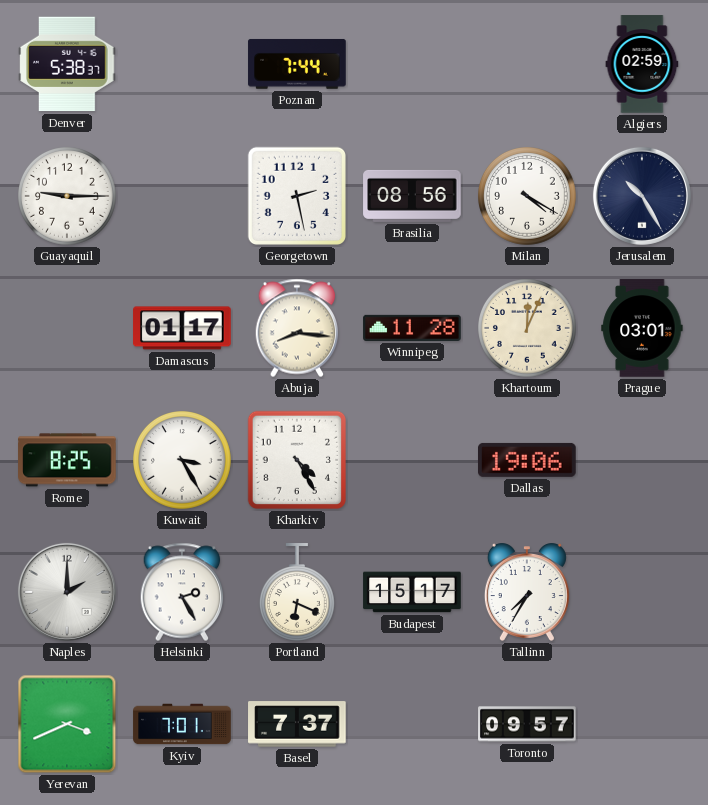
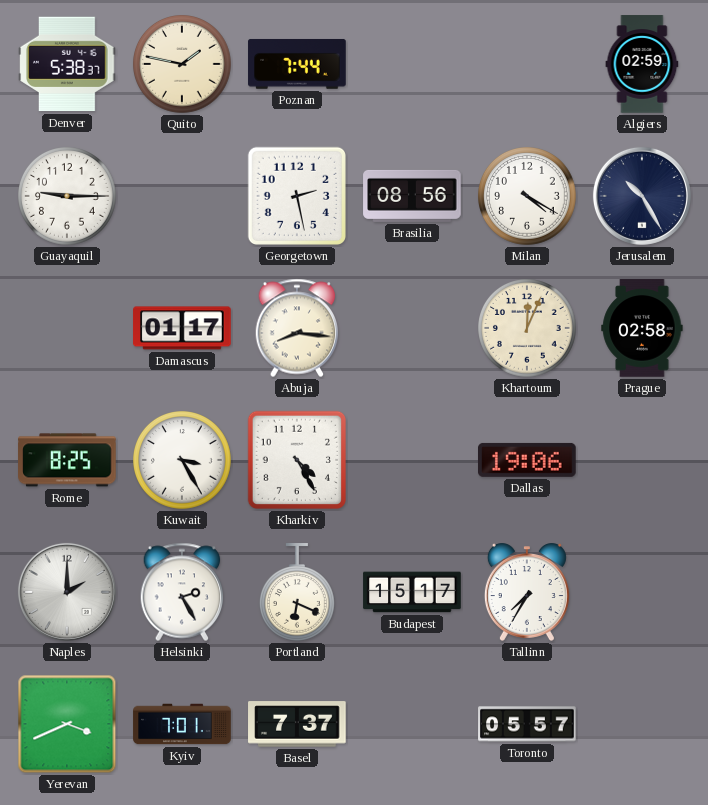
Quito: none -> 1:47
Winnipeg: 11:28 -> none
Prague: 03:01 -> 02:58
Toronto: 09:57 -> 05:57
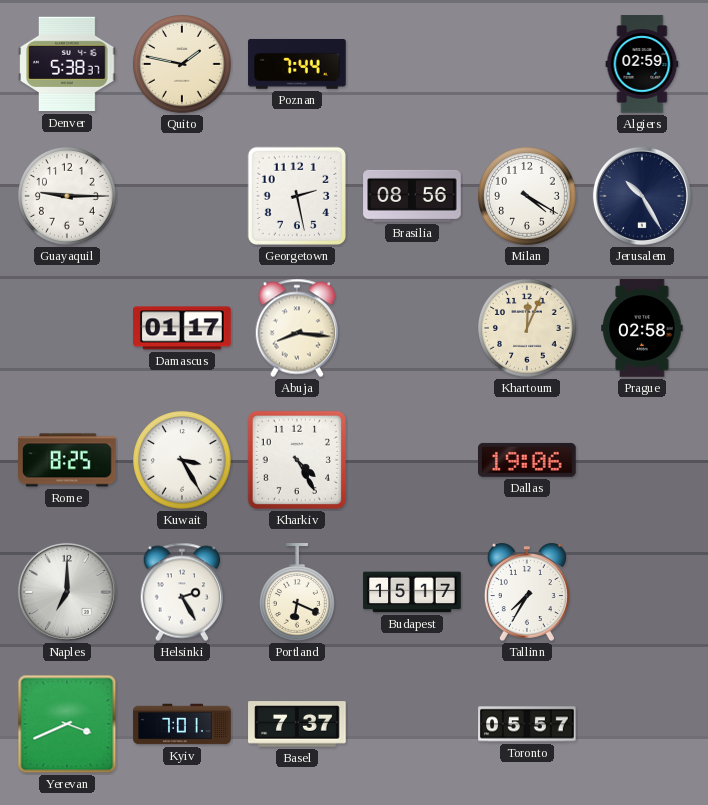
Naples: 2:00 -> 7:00
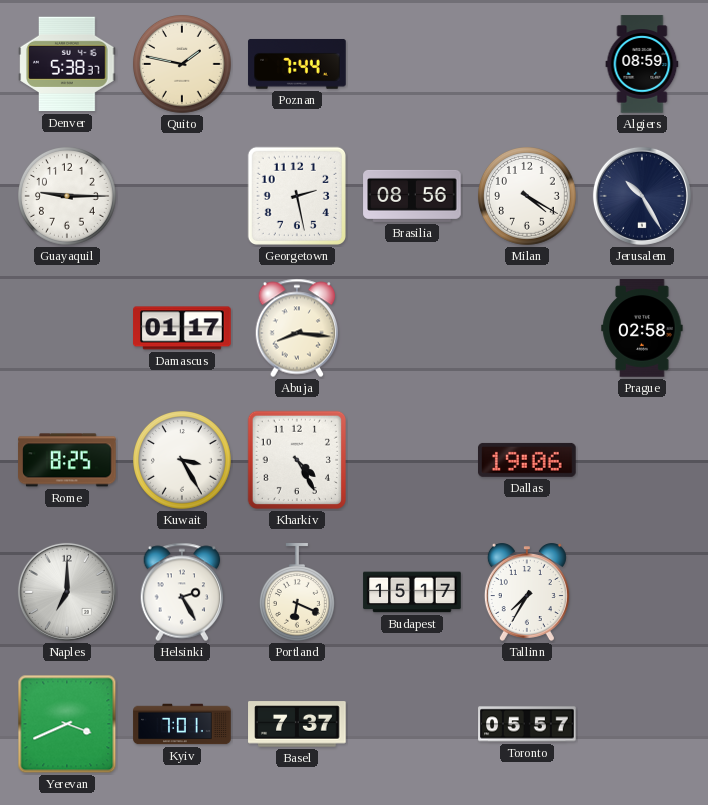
Algiers: 02:59 -> 08:59
Khartoum: 12:04 -> none
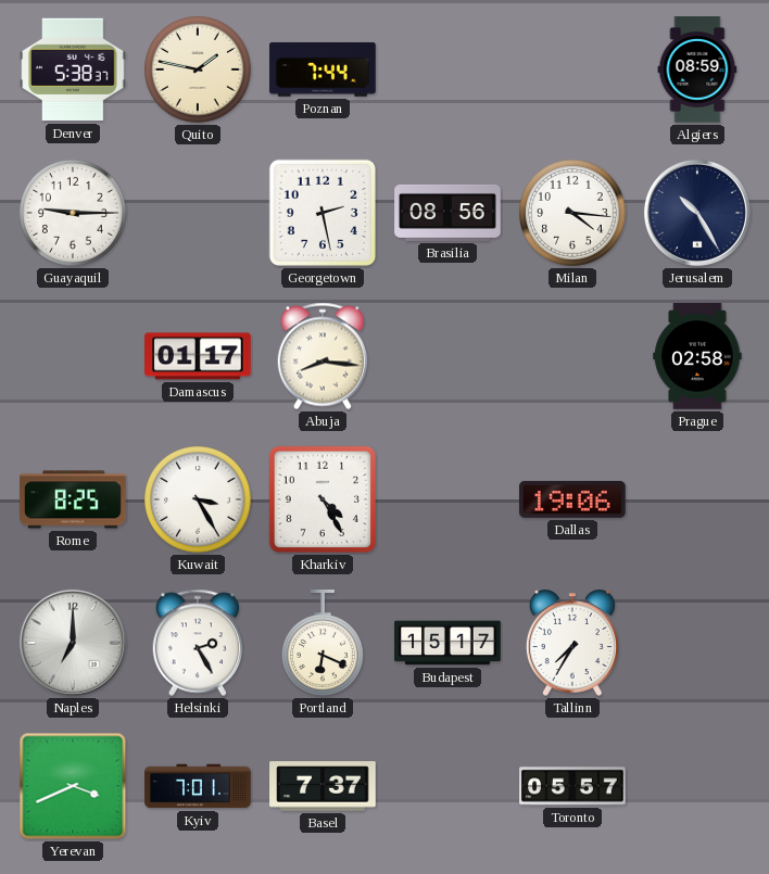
Milan: 4:20 -> 4:16
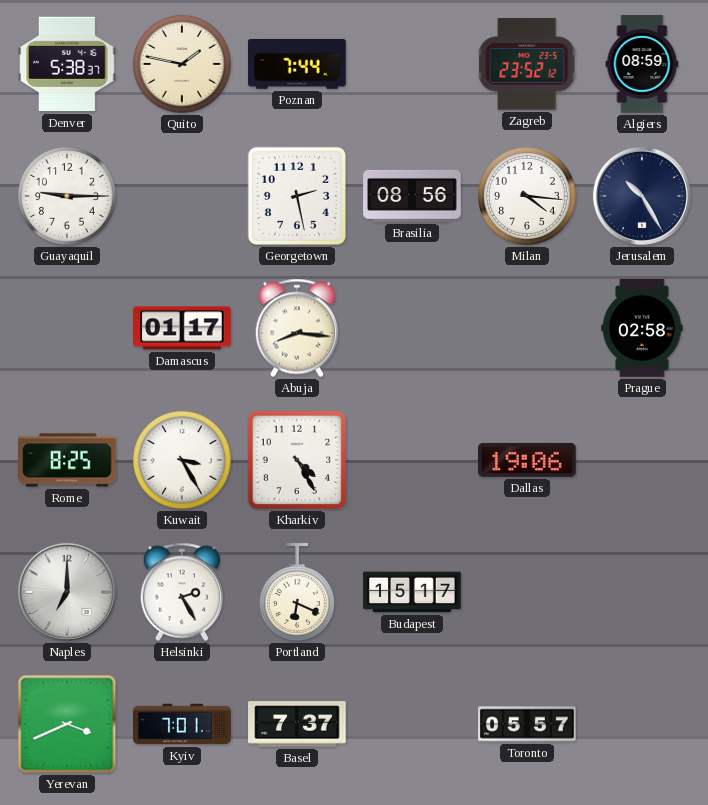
Zagreb: none -> 23:52
Tallinn: 7:35 -> none
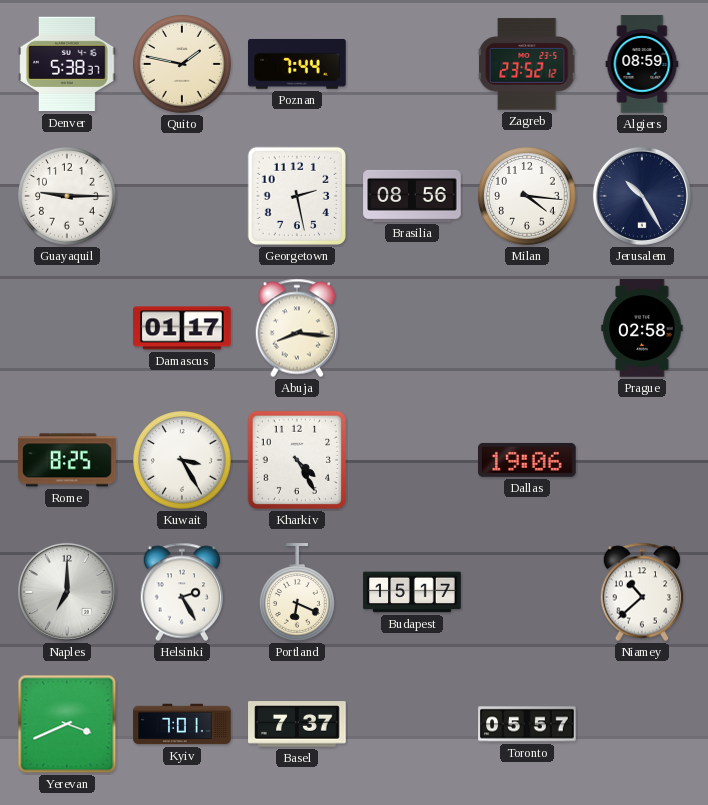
Niamey: none -> 10:38
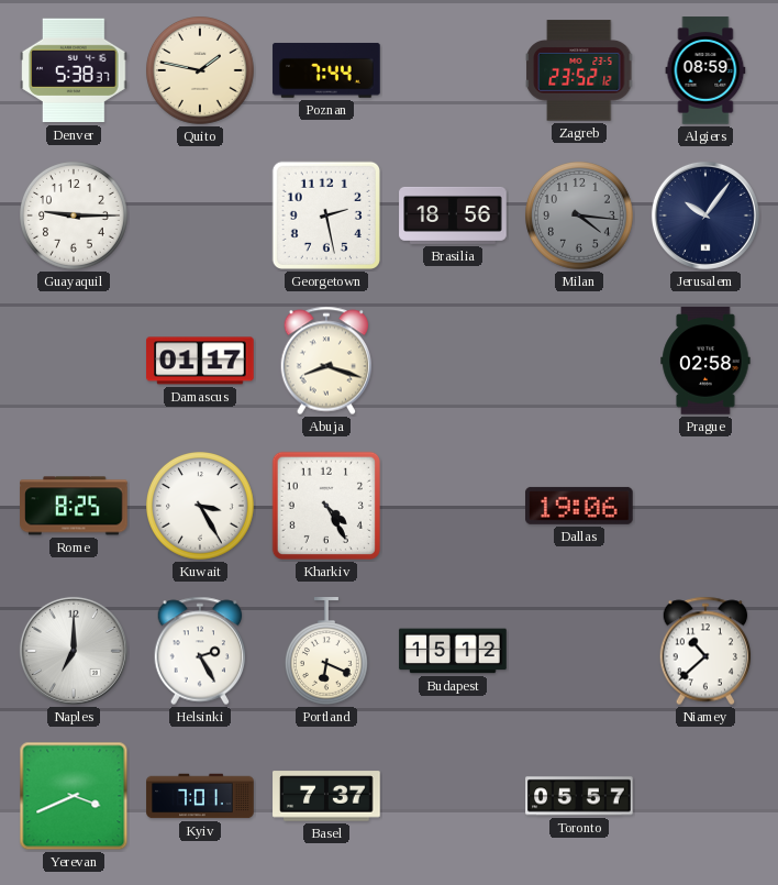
Brasilia: 08:56 -> 18:56
Milan dial: white -> grey
Jerusalem: 10:25 -> 10:06
Abuja: 8:16 -> 8:18
Budapest: 15:17 -> 15:12
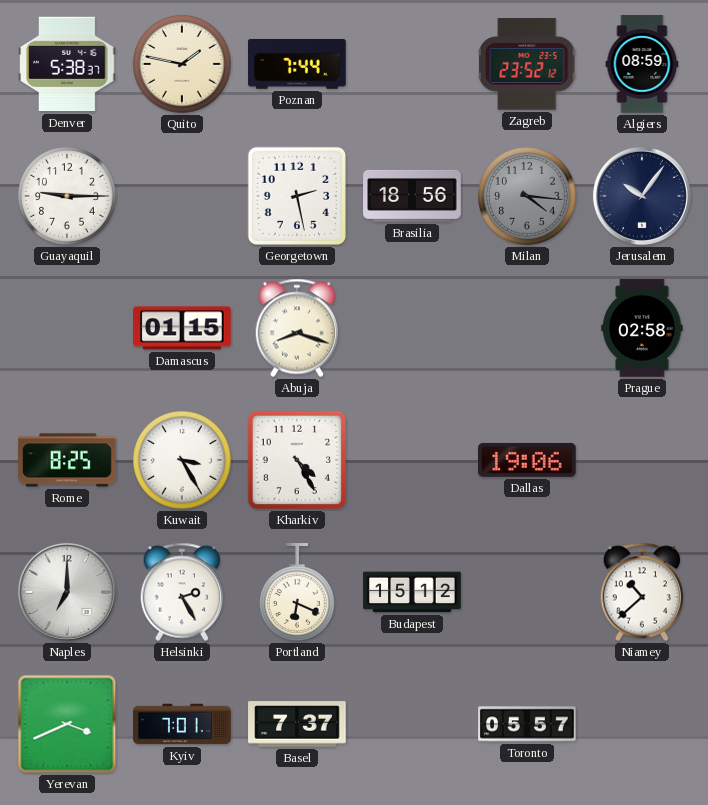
Damascus: 01:17 -> 01:15
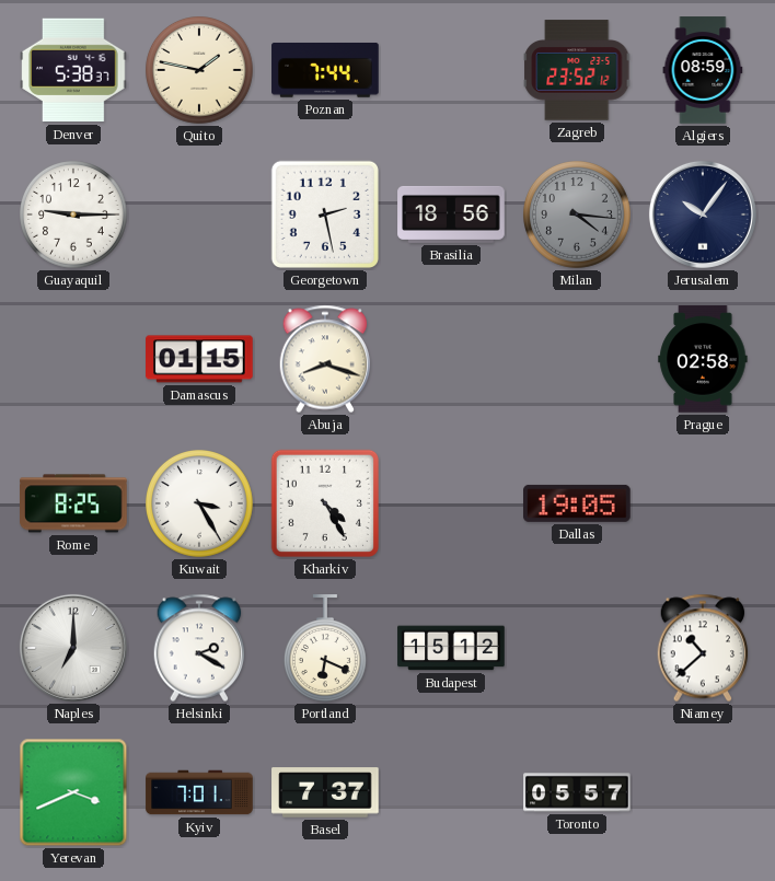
Dallas: 19:06 -> 19:05
Helsinki: 2:25 -> 2:20
